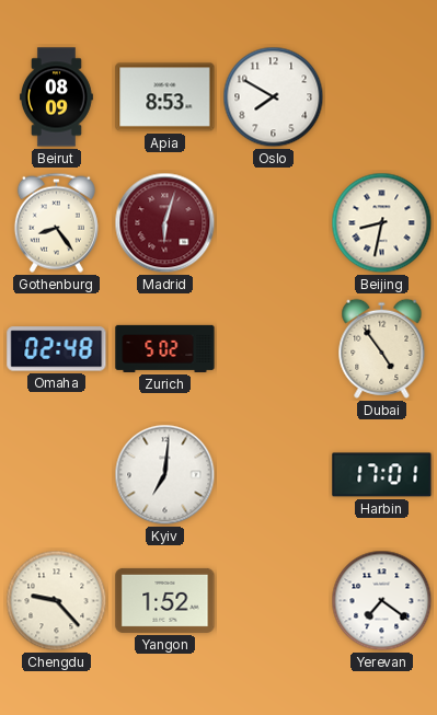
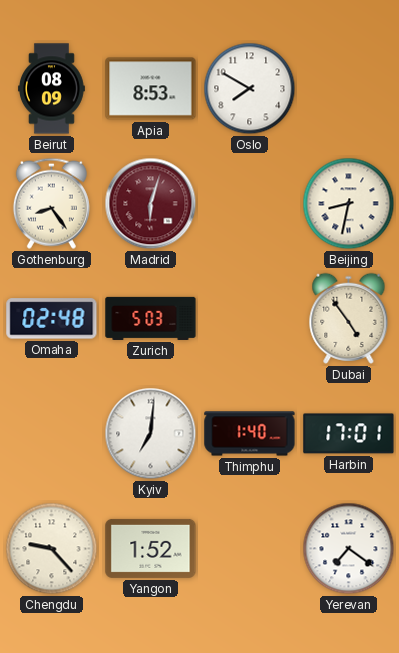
Zurich: 5:02 -> 5:03
Thimphu: none -> 1:40
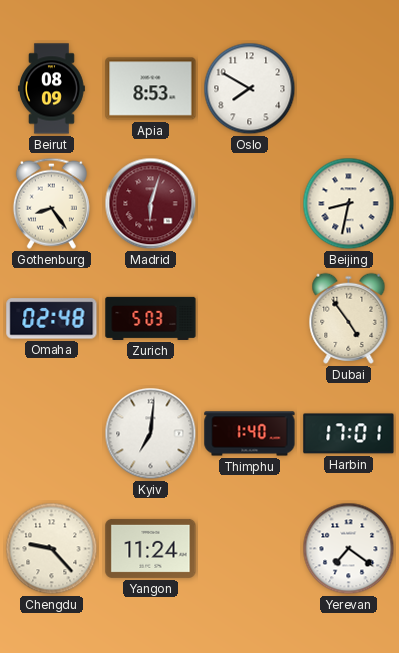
Yangon: 1:52 -> 11:24
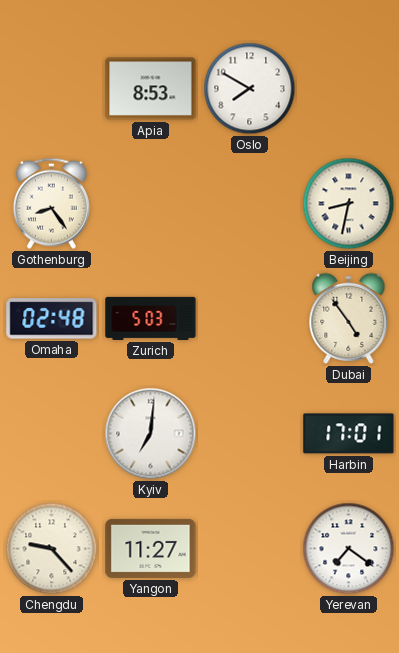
Beirut: 08:09 -> none
Madrid: 6:03 -> none
Thimphu: 1:40 -> none
Yangon: 11:24 -> 11:27
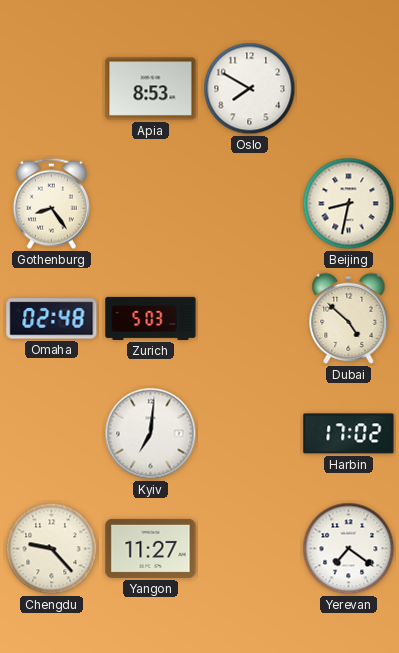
Dubai: 4:54 -> 4:52
Harbin: 17:01 -> 17:02
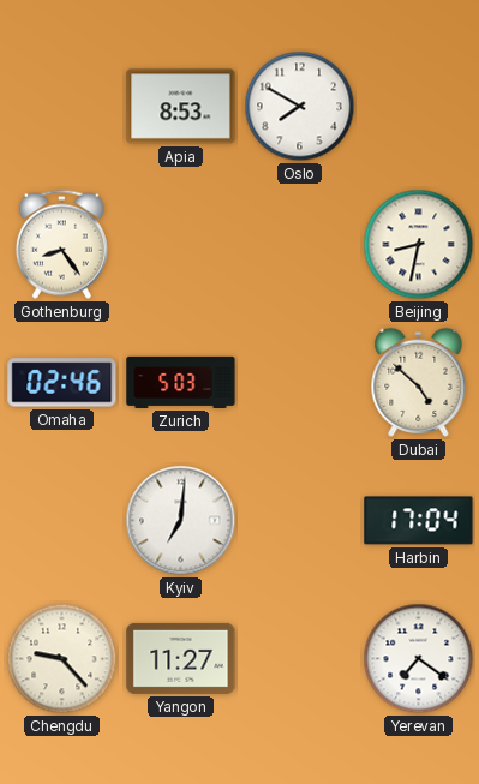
Omaha: 02:48 -> 02:46
Harbin: 17:02 -> 17:04
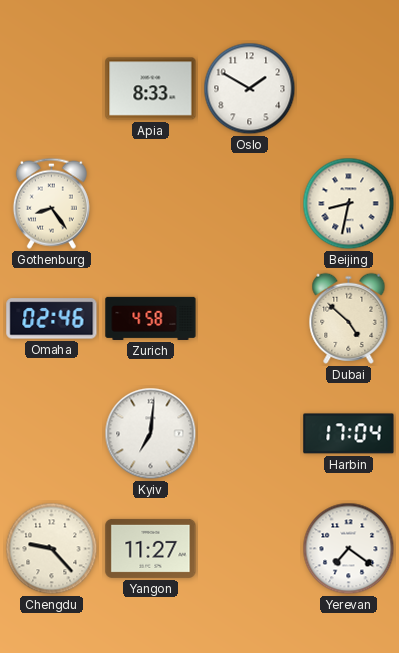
Apia: 8:53 -> 8:33
Oslo: 7:50 -> 1:50
Zurich: 5:03 -> 4:58
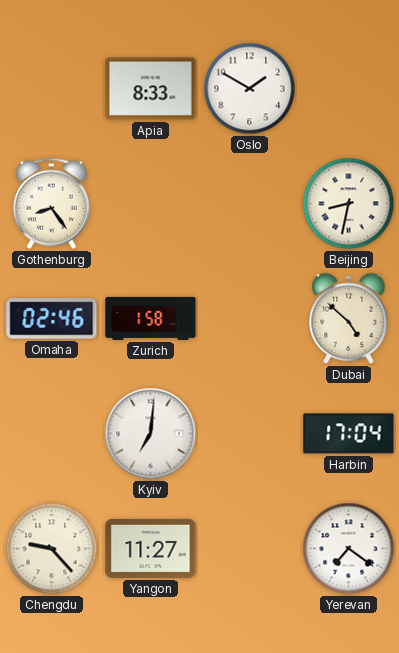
Zurich: 4:58 -> 1:58
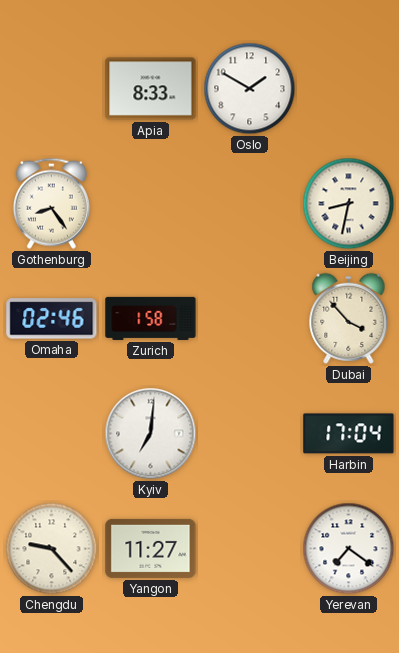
Dubai: 4:52 -> 3:53
